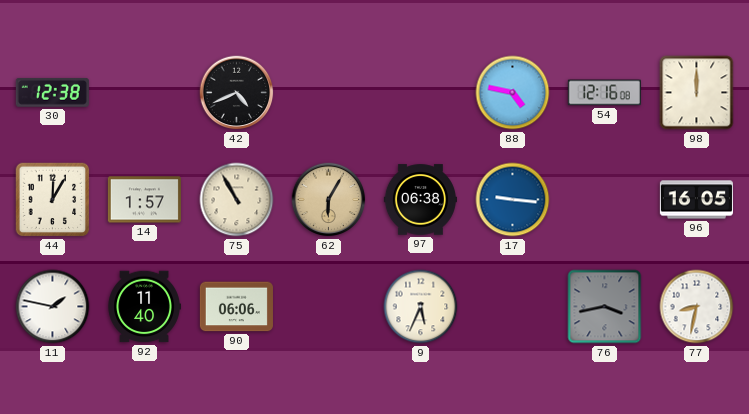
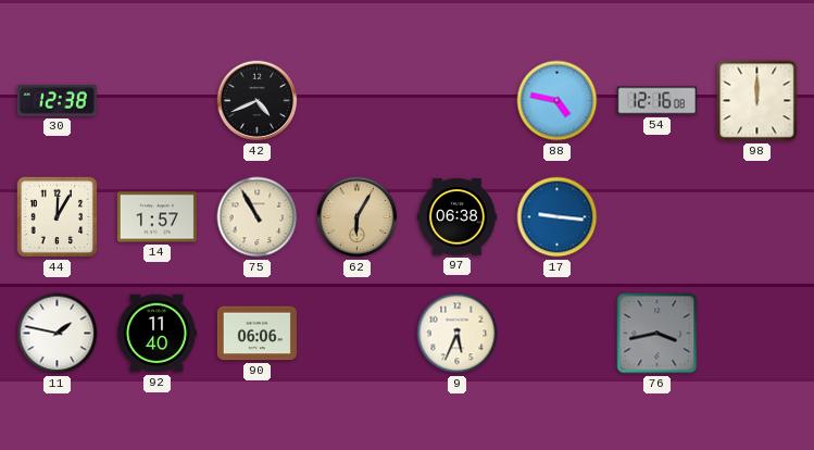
96: 16:05 -> none
77: 8:32 -> none
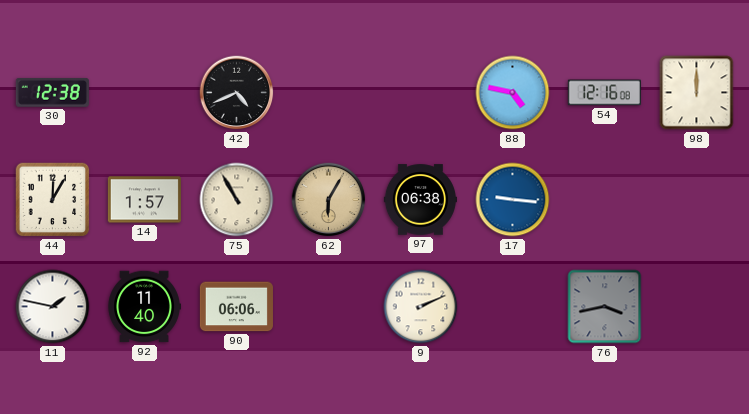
9: 5:34 -> 2:11
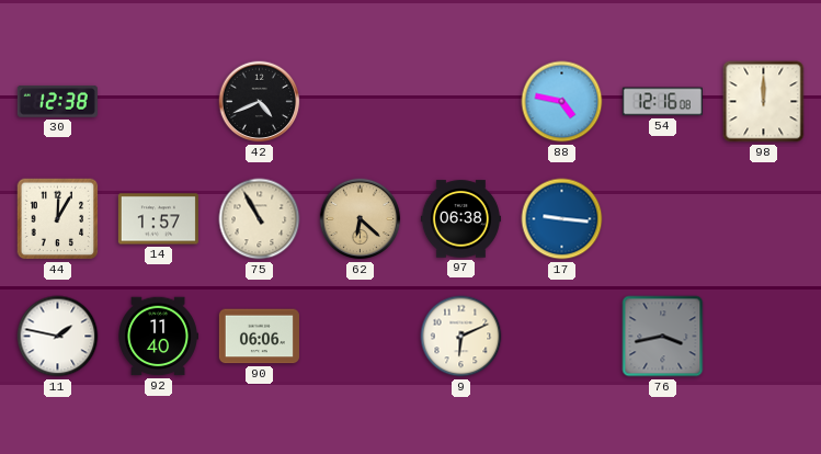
62: 6:05 -> 6:22
9: 2:11 -> 6:11
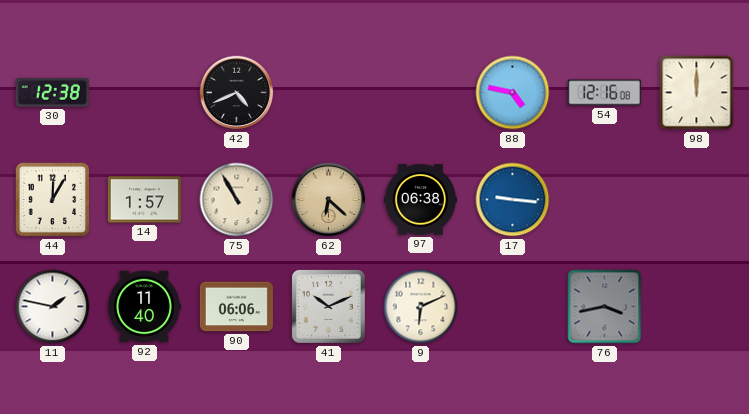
41: none -> 10:11
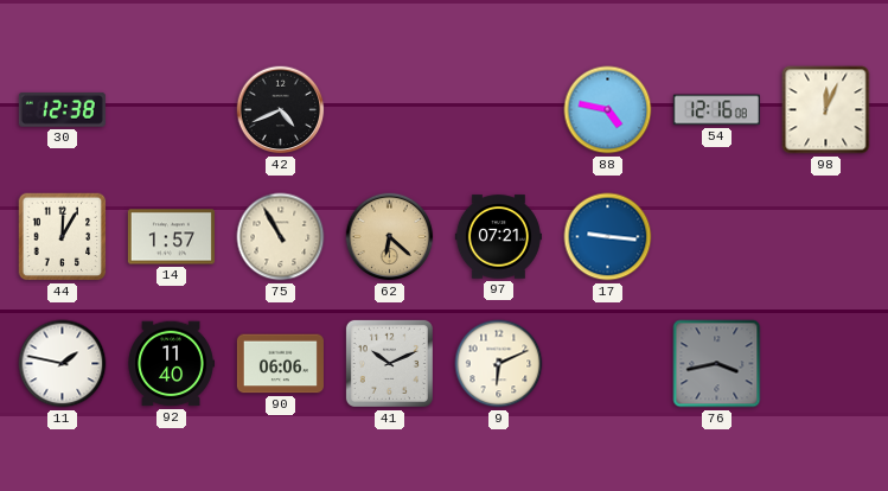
98: 12:00 -> 12:04
97: 06:38 -> 07:21
